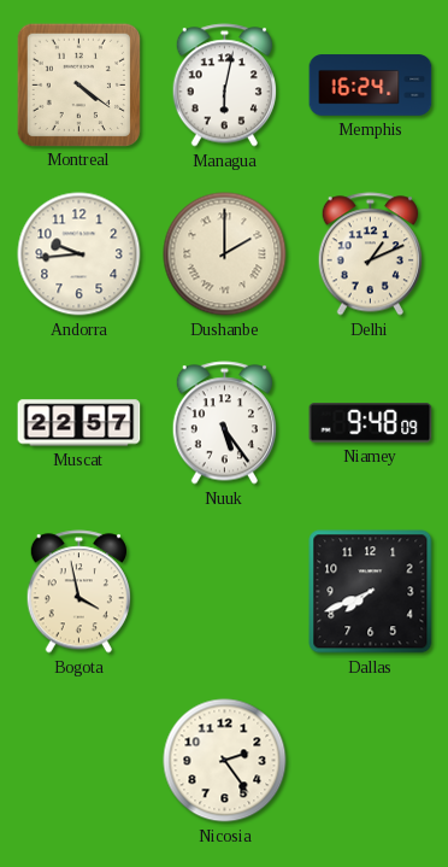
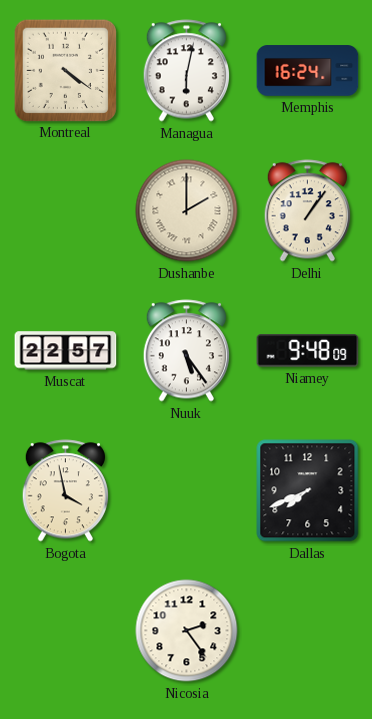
Andorra: 9:44 -> none
Delhi: 1:11 -> 1:06
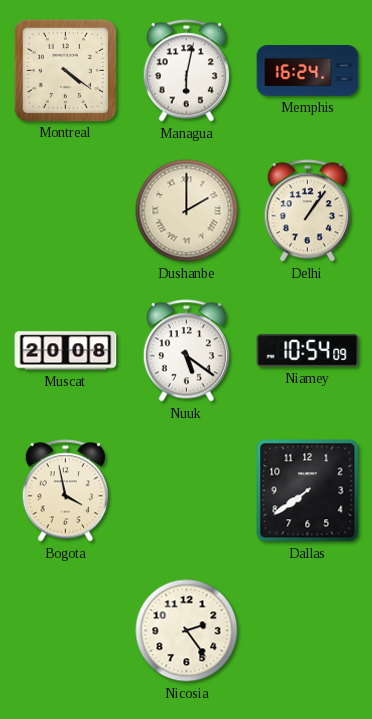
Muscat: 22:57 -> 20:08
Nuuk: 5:24 -> 5:21
Niamey: 9:48 -> 10:54
Dallas: 7:41 -> 7:39
